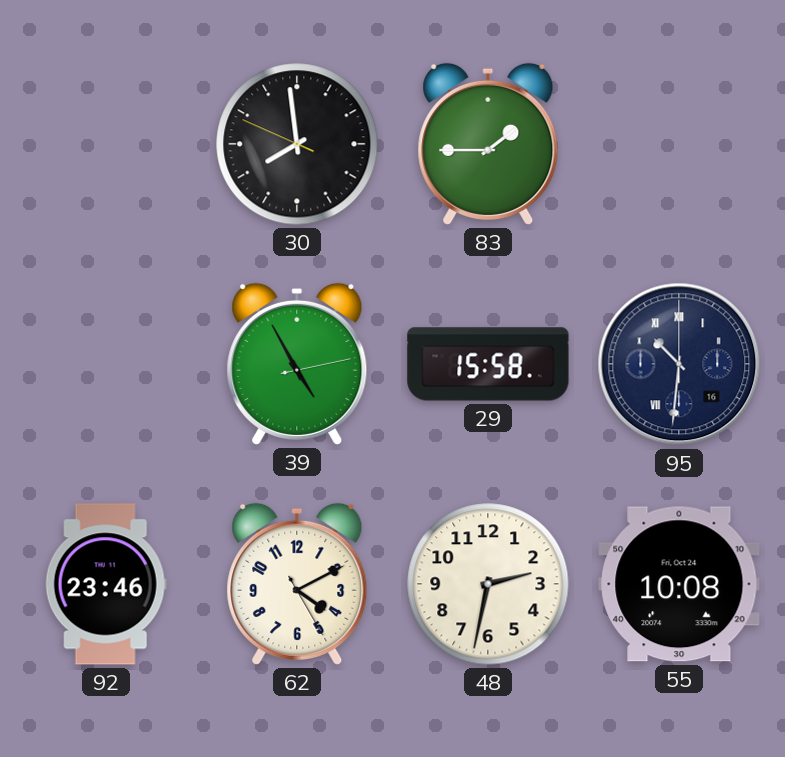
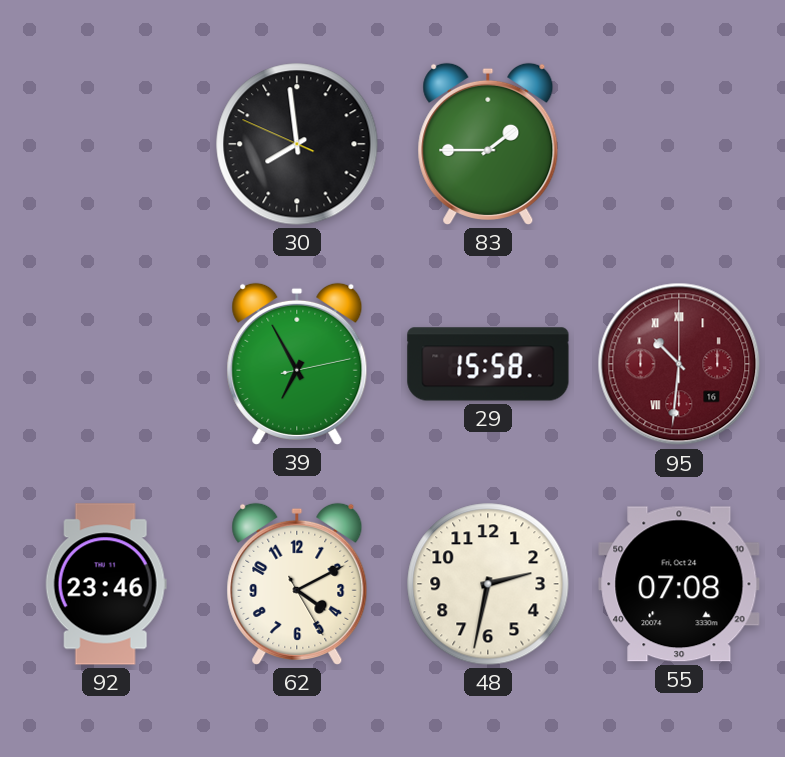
39: 4:55 -> 6:55
95 dial: navy -> burgundy
55: 10:08 -> 07:08
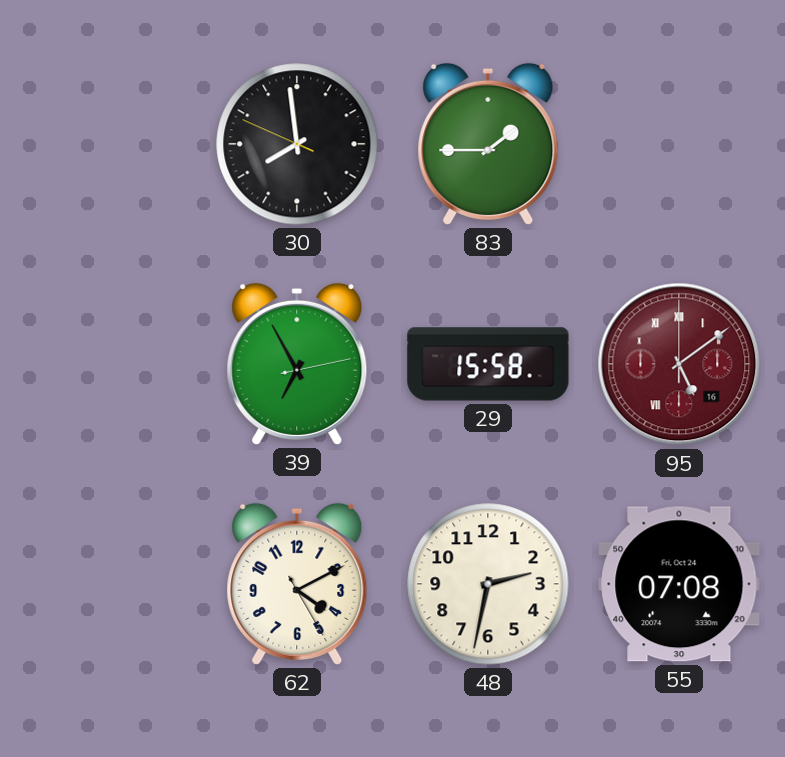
95: 10:31 -> 5:09
92: 23:46 -> none
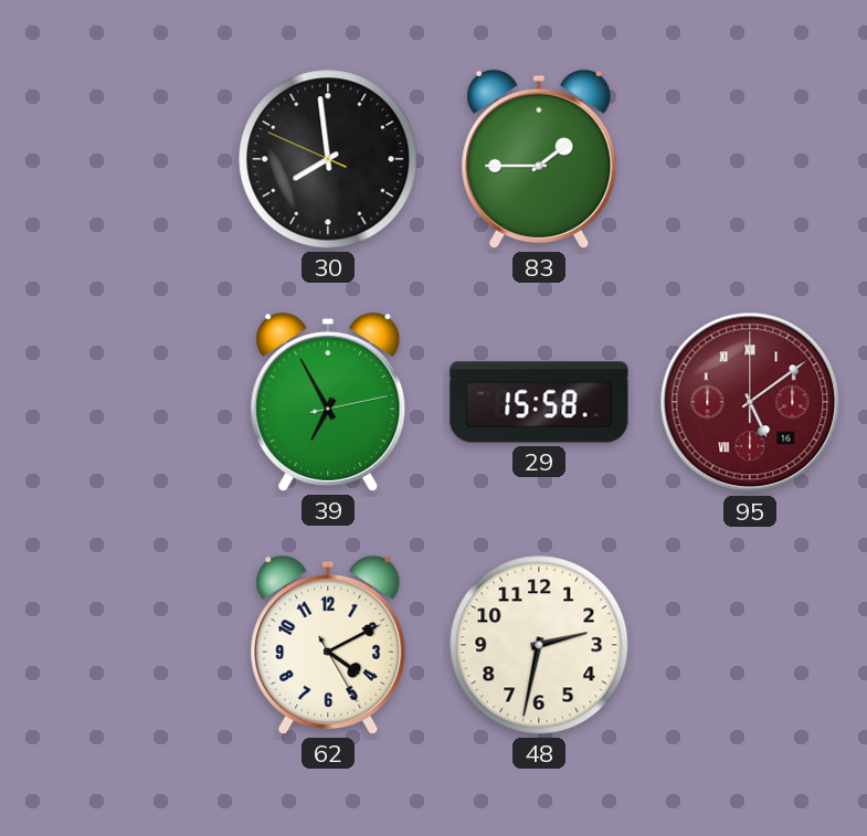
55: 07:08 -> none
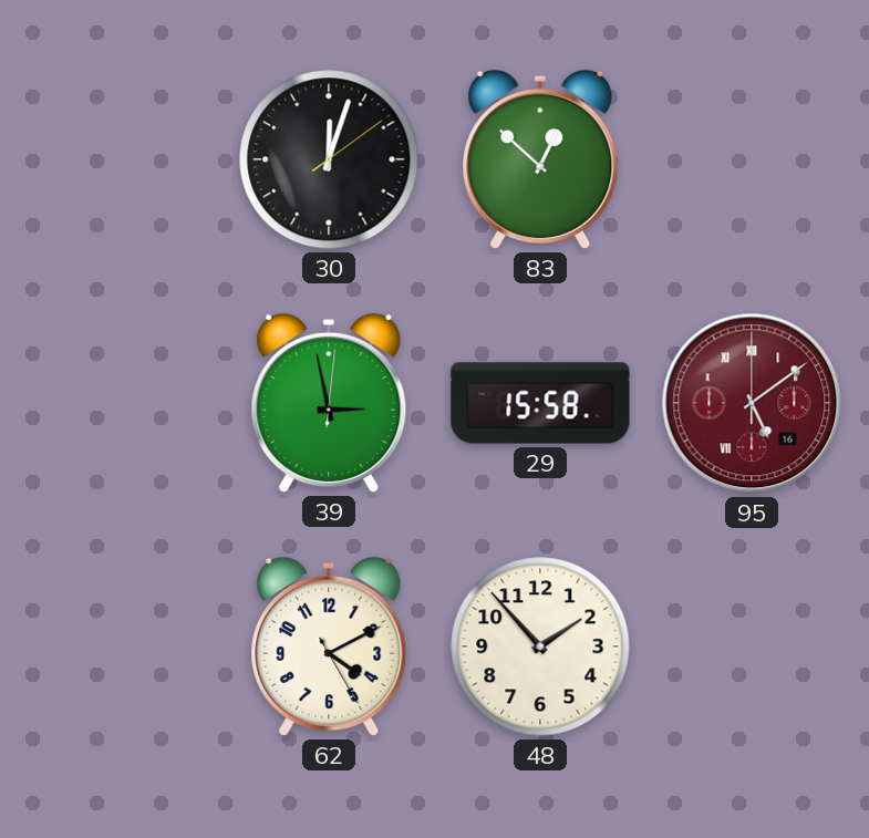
30: 7:58 -> 12:03
83: 1:45 -> 12:52
39: 6:55 -> 2:58
48: 2:32 -> 1:53
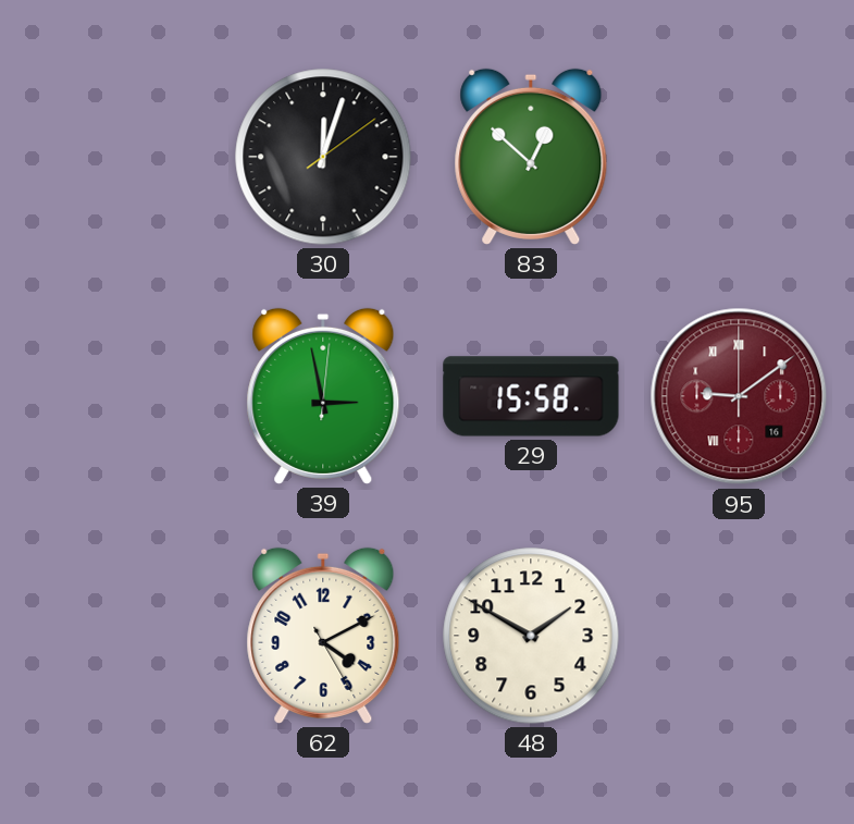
95: 5:09 -> 9:09
48: 1:53 -> 1:50
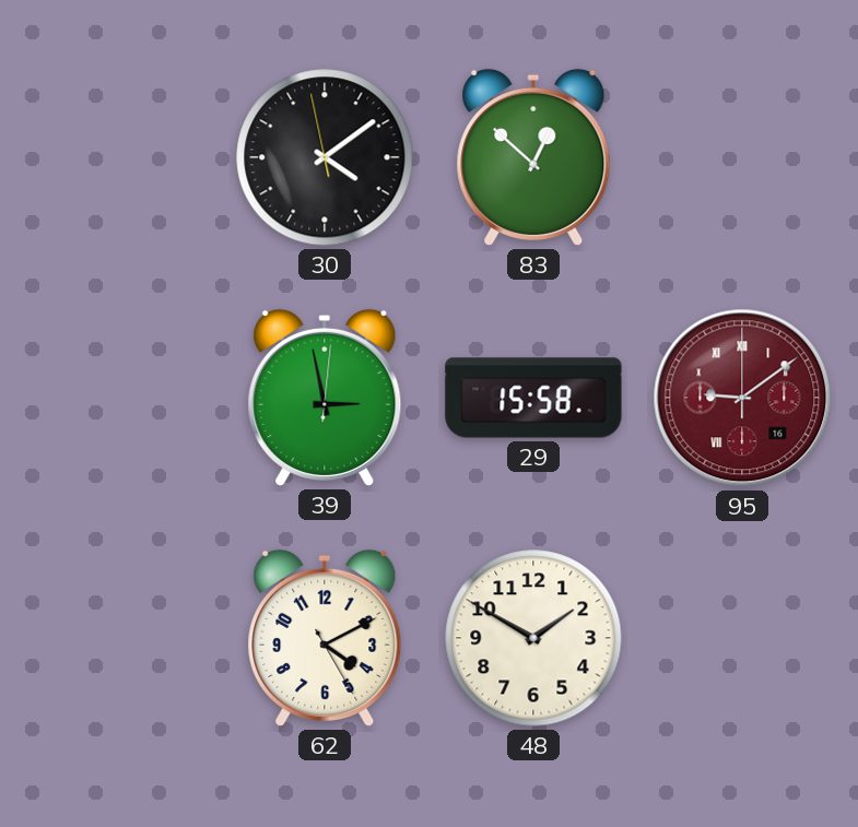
30: 12:03 -> 4:08
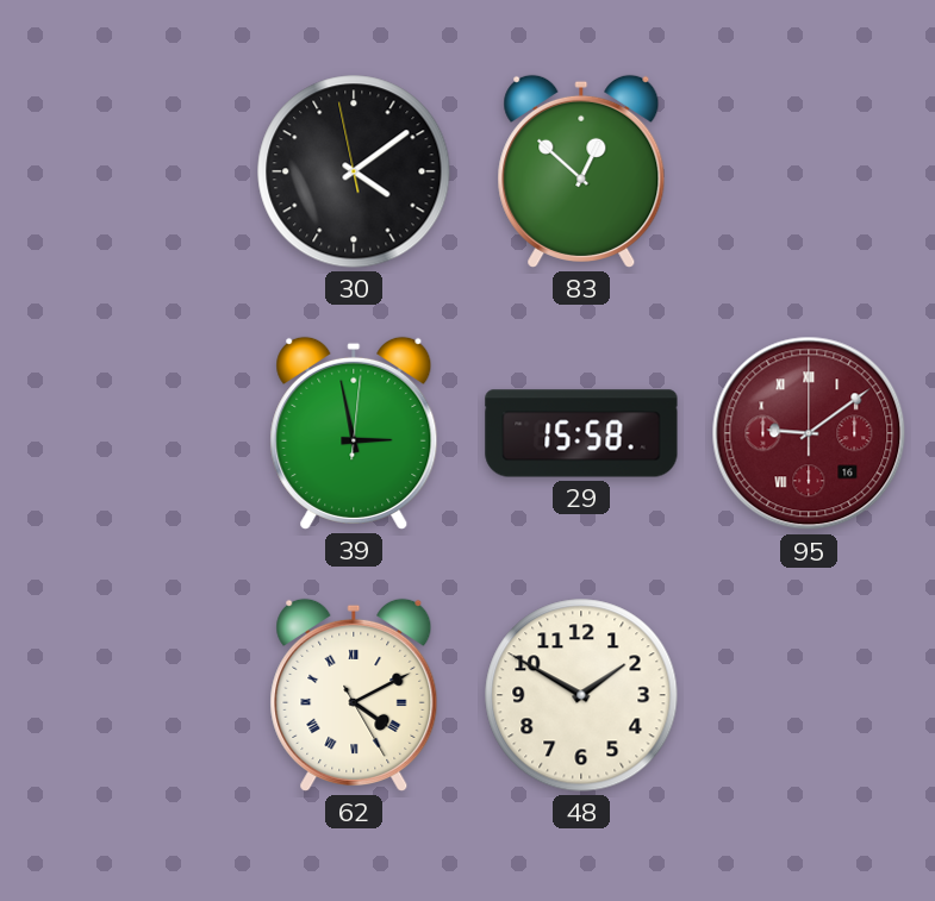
62 numerals: Arabic -> Roman
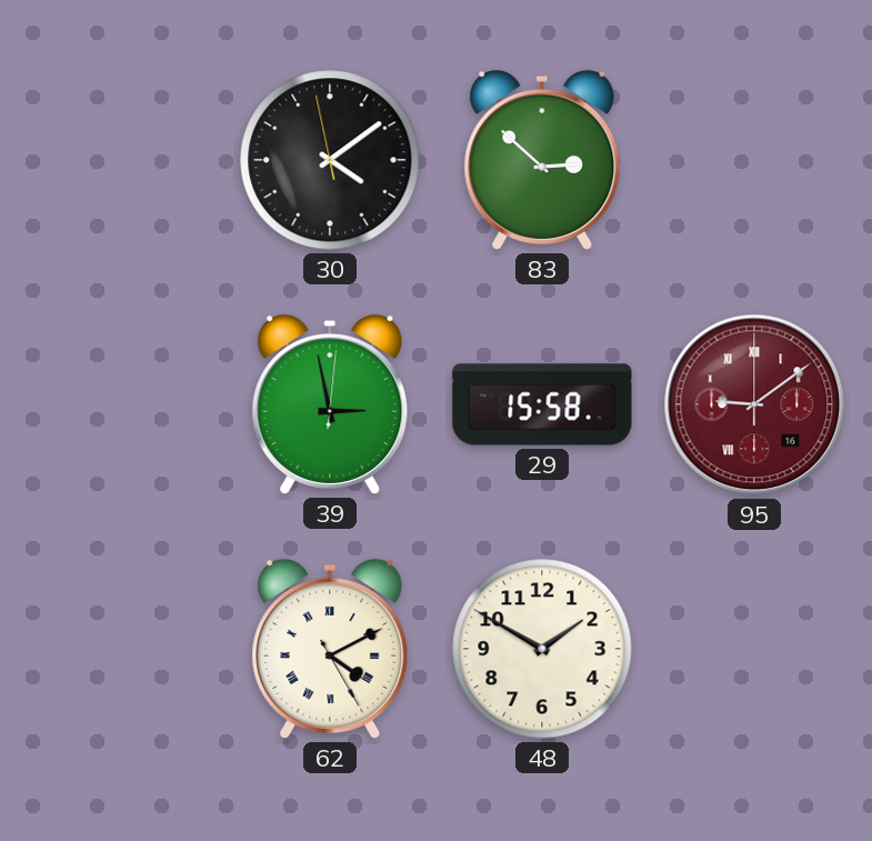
83: 12:52 -> 2:52
